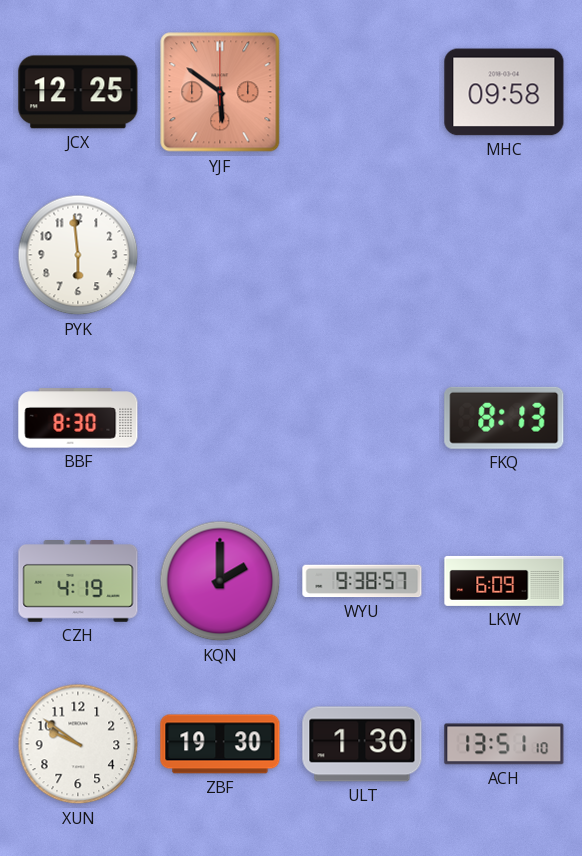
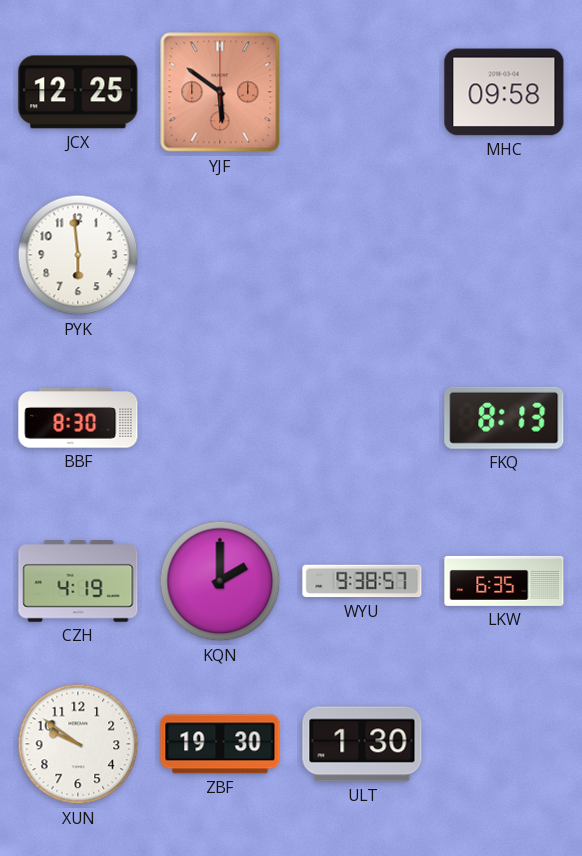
LKW: 6:09 -> 6:35
ACH: 13:51 -> none
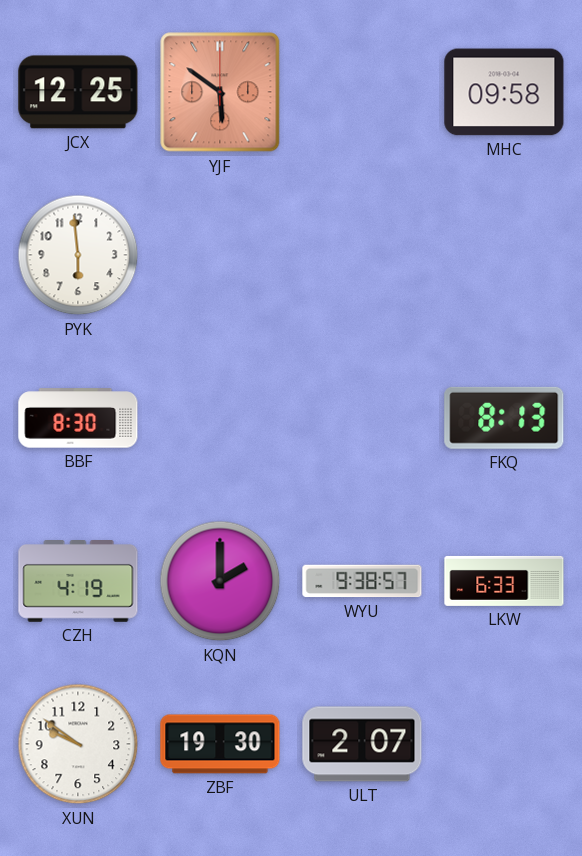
LKW: 6:35 -> 6:33
ULT: 1:30 -> 2:07
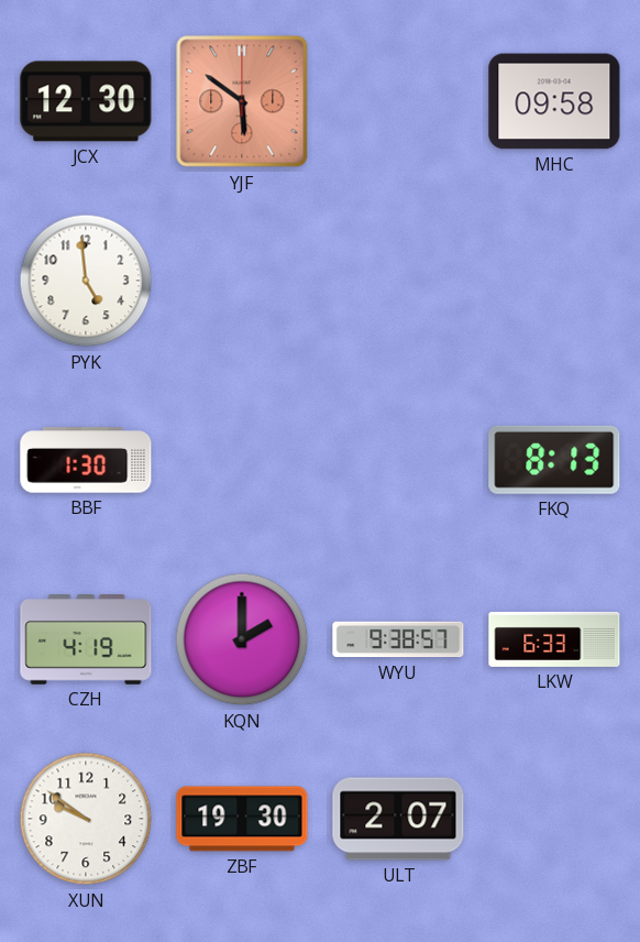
JCX: 12:25 -> 12:30
PYK: 5:59 -> 4:59
BBF: 8:30 -> 1:30
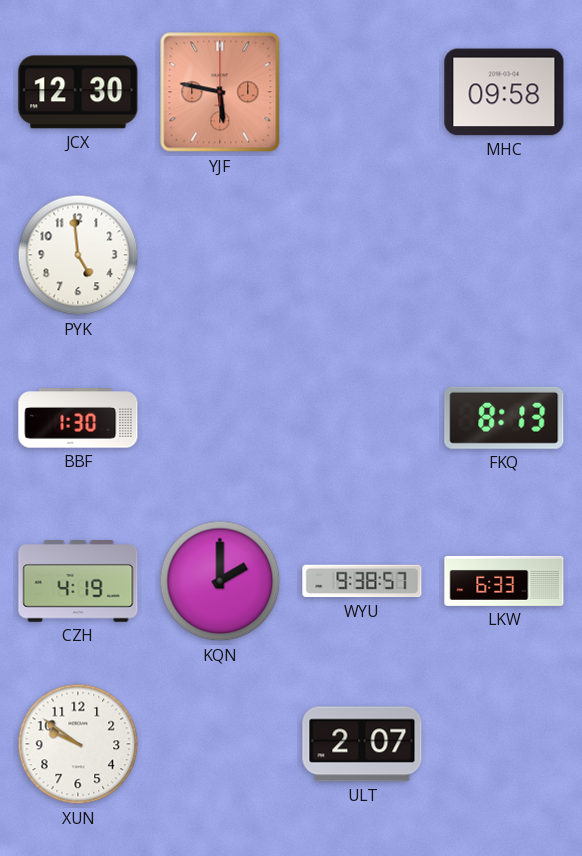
YJF: 5:51 -> 5:47
ZBF: 19:30 -> none
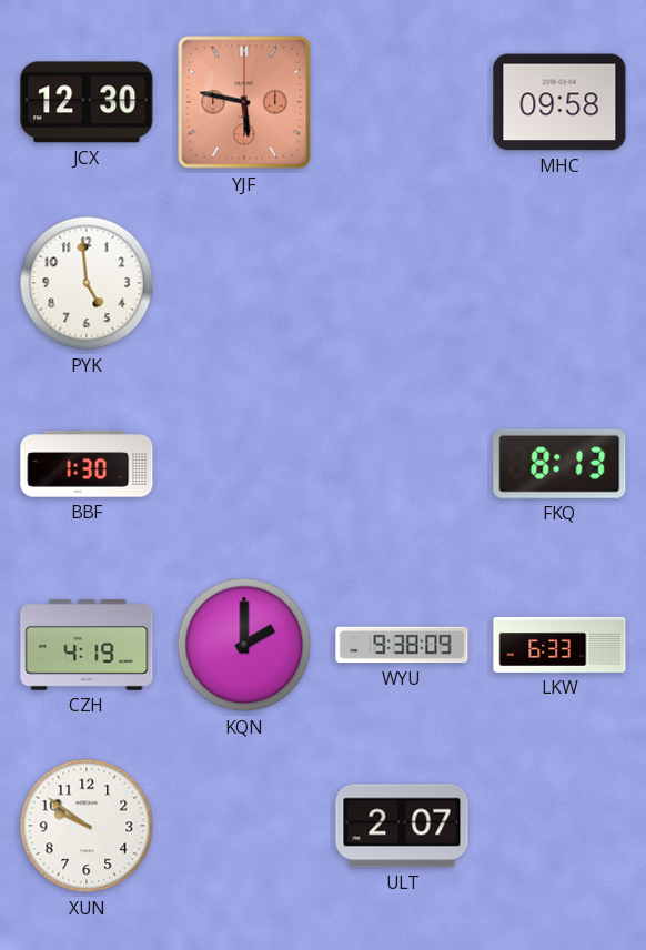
WYU: 9:38:57 -> 9:38:09
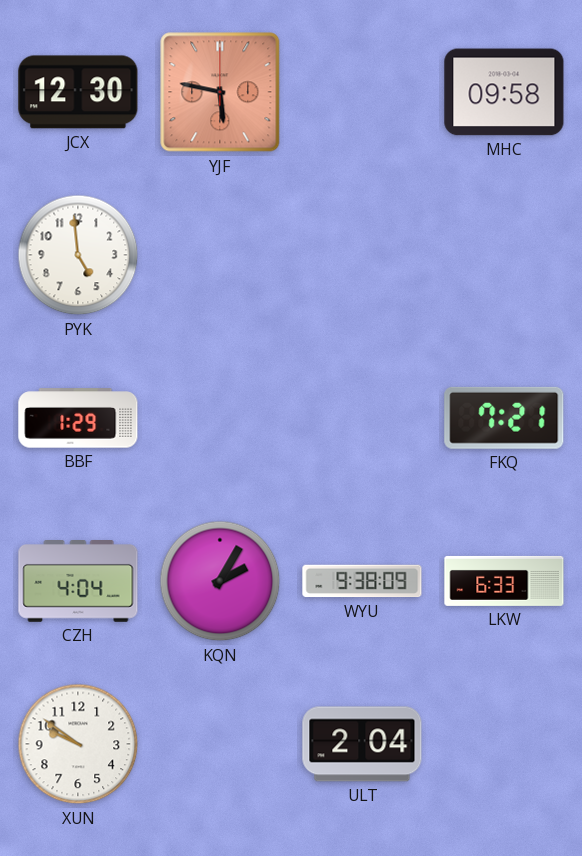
BBF: 1:30 -> 1:29
FKQ: 8:13 -> 7:21
CZH: 4:19 -> 4:04
KQN: 2:00 -> 2:05
ULT: 2:07 -> 2:04
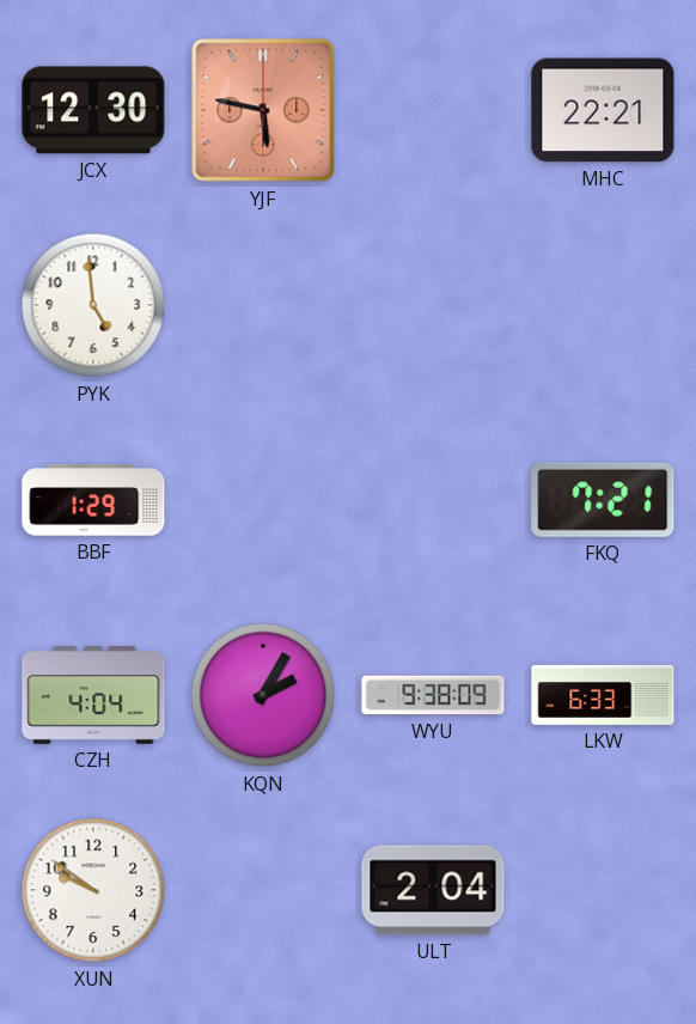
MHC: 09:58 -> 22:21
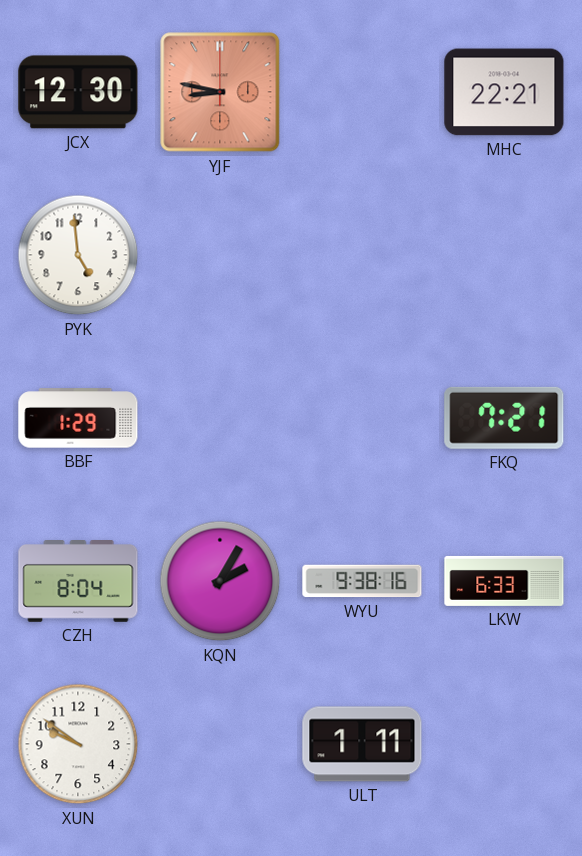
YJF: 5:47 -> 8:47
CZH: 4:04 -> 8:04
WYU: 9:38:09 -> 9:38:16
ULT: 2:04 -> 1:11
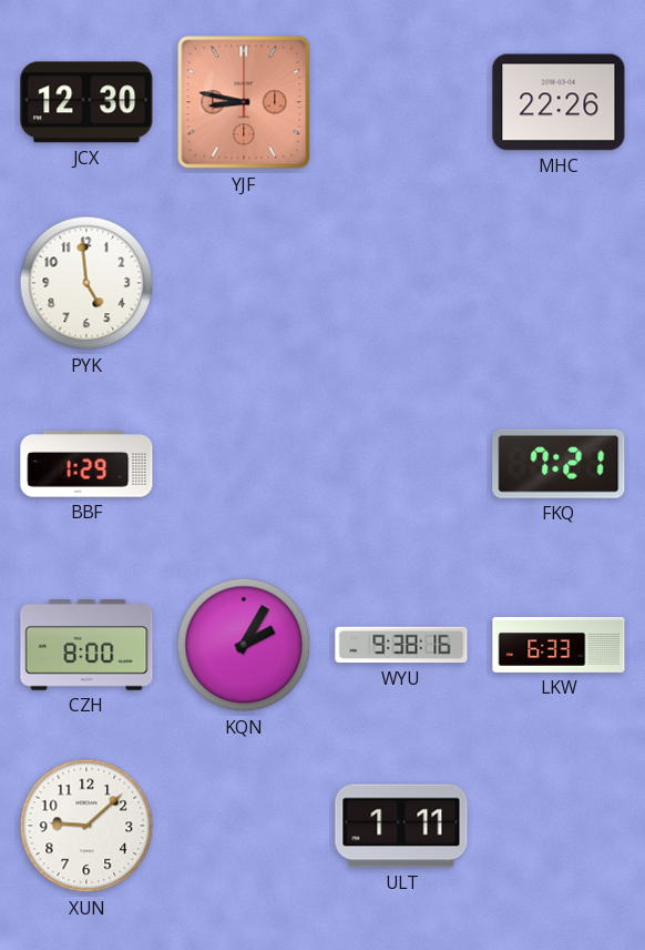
MHC: 22:21 -> 22:26
CZH: 8:04 -> 8:00
XUN: 9:51 -> 9:08
